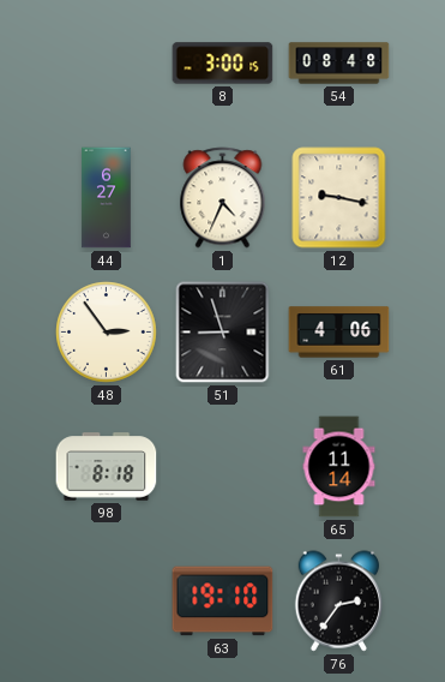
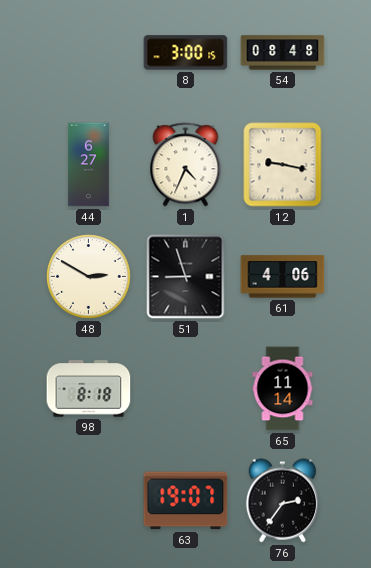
48: 2:54 -> 2:50
63: 19:10 -> 19:07
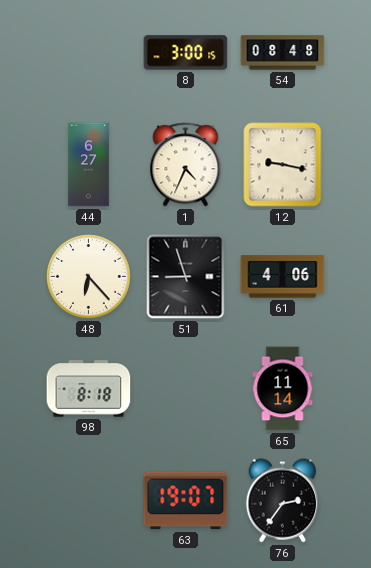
48: 2:50 -> 6:23
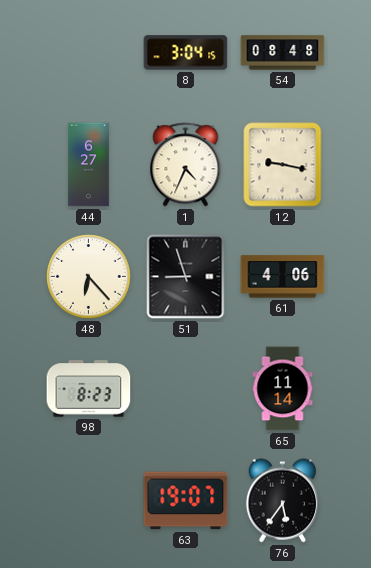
8: 3:00 -> 3:04
98: 8:18 -> 8:23
76: 2:36 -> 5:36
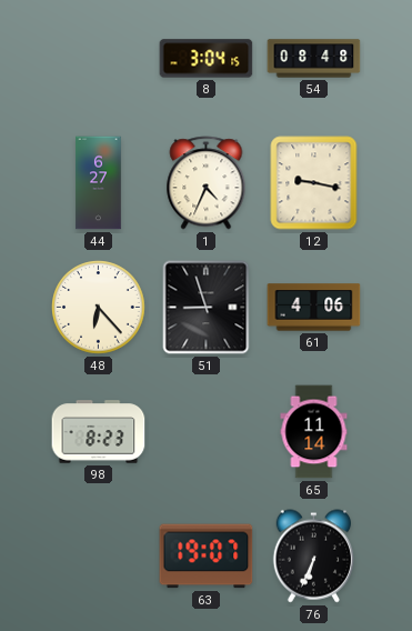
76: 5:36 -> 6:34
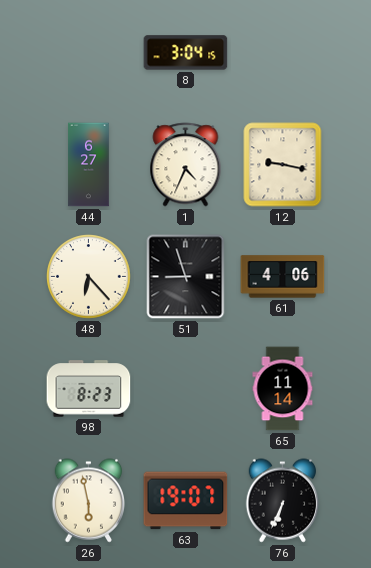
54: 08:48 -> none
26: none -> 5:58
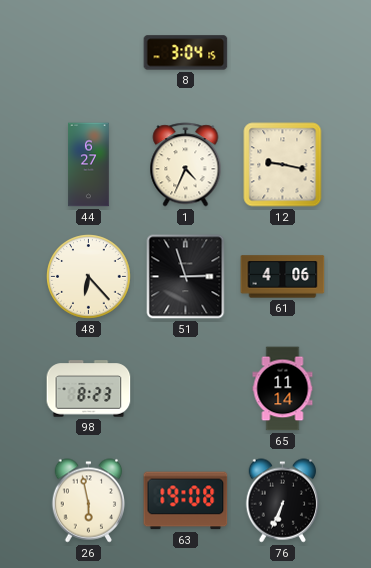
51: 8:57 -> 2:57
63: 19:07 -> 19:08
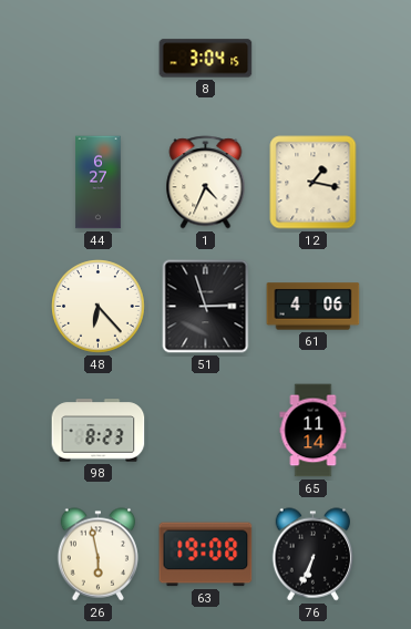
12: 9:17 -> 1:17
